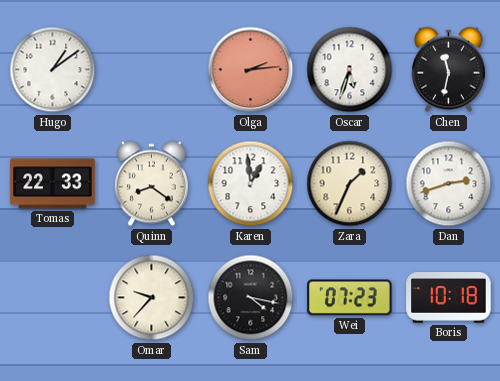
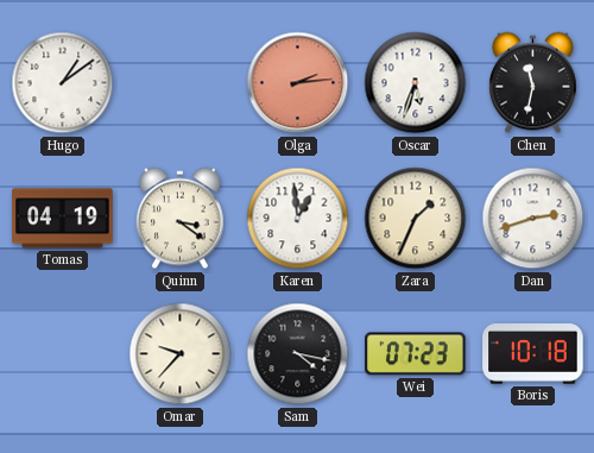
Tomas: 22:33 -> 04:19
Quinn: 8:21 -> 3:21
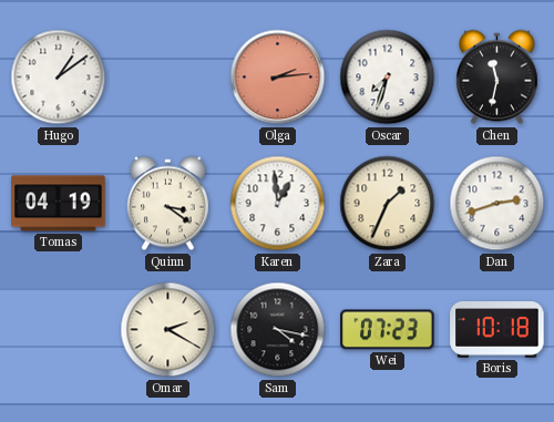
Oscar: 5:33 -> 7:33
Omar: 9:37 -> 2:20
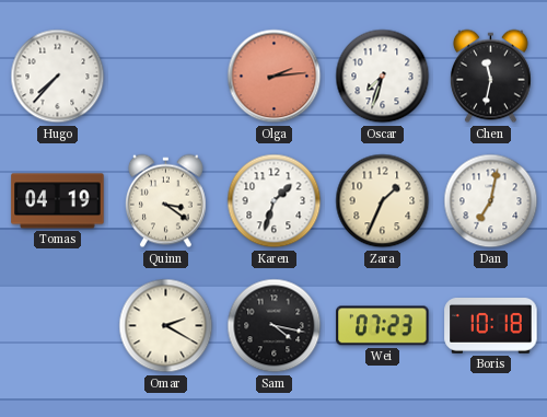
Hugo: 1:09 -> 7:37
Karen: 12:59 -> 1:33
Dan: 2:42 -> 7:02
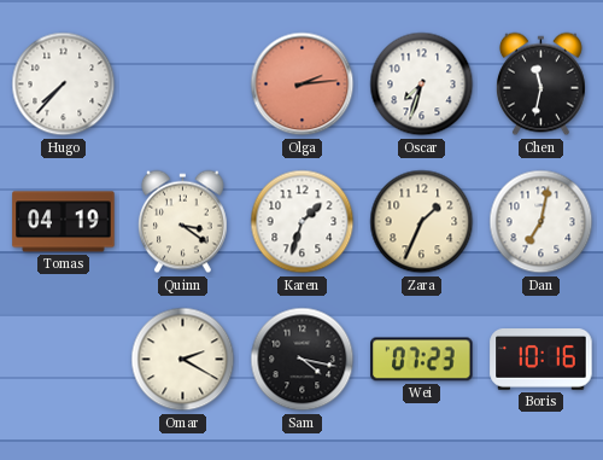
Boris: 10:18 -> 10:16
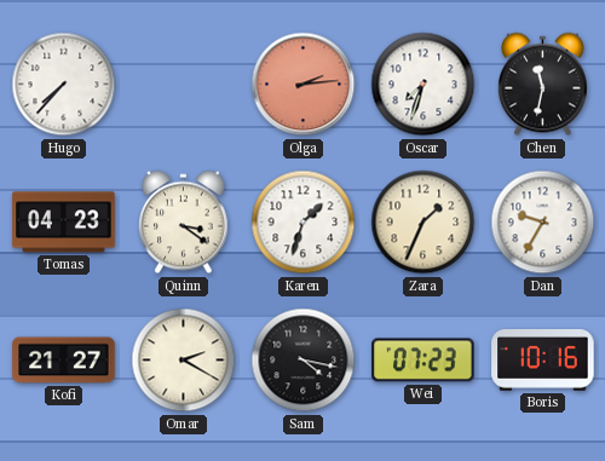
Tomas: 04:19 -> 04:23
Dan: 7:02 -> 9:35
Kofi: none -> 21:27
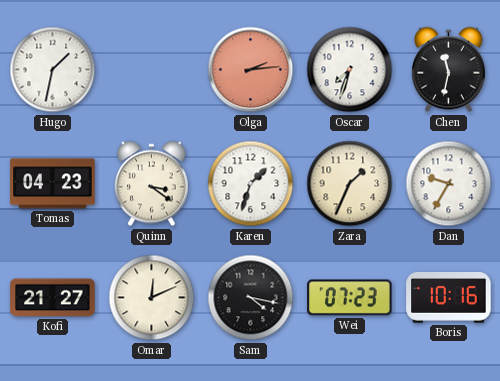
Hugo: 7:37 -> 1:32
Omar: 2:20 -> 12:11
